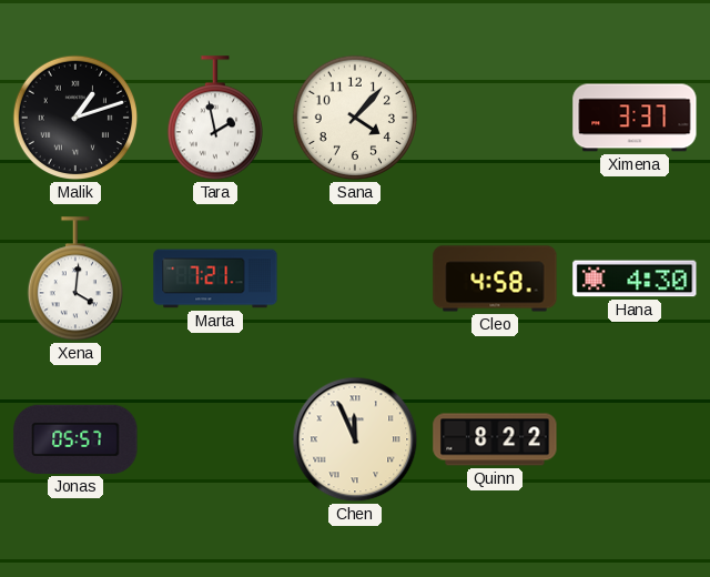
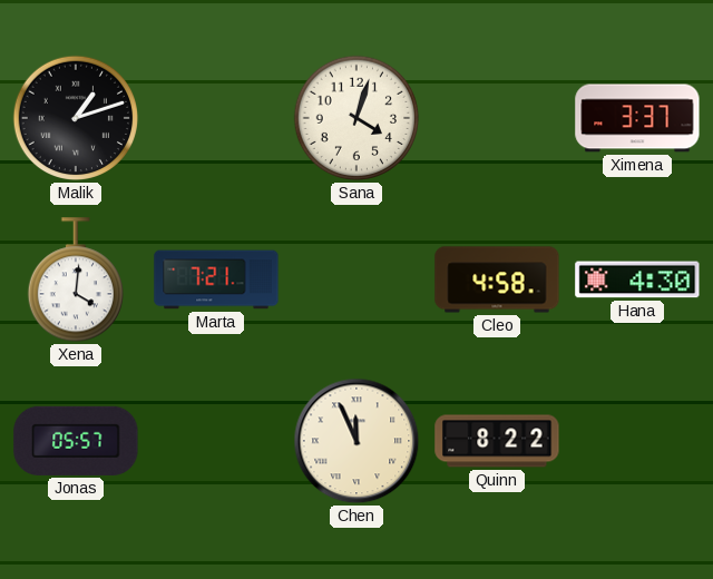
Tara: 1:58 -> none
Sana: 4:07 -> 4:03
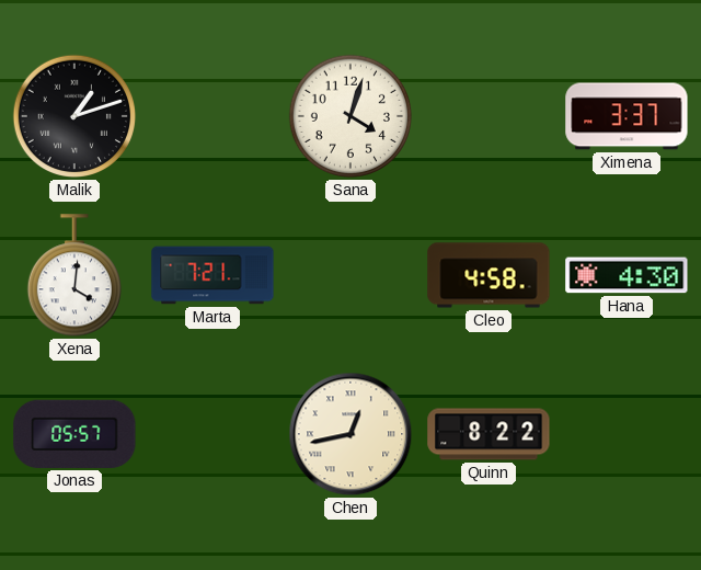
Chen: 11:56 -> 12:43
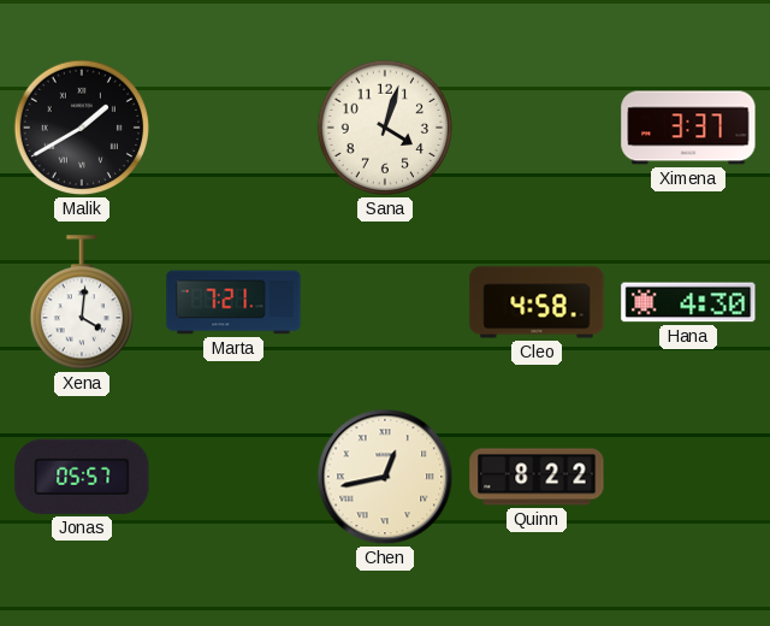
Malik: 1:12 -> 1:40
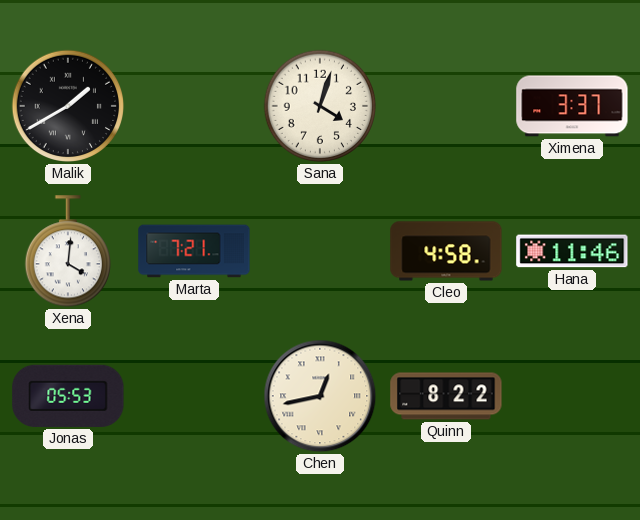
Hana: 4:30 -> 11:46
Jonas: 05:57 -> 05:53
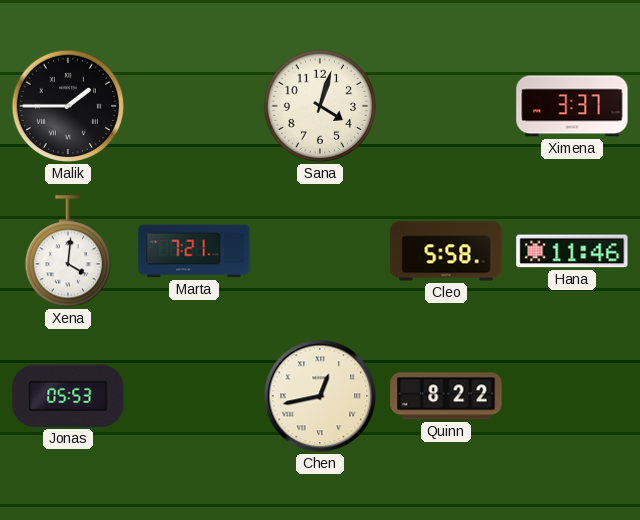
Malik: 1:40 -> 1:45
Cleo: 4:58 -> 5:58
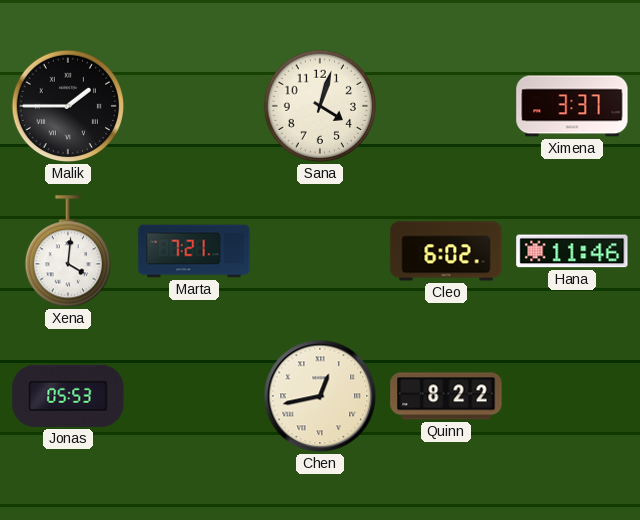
Cleo: 5:58 -> 6:02
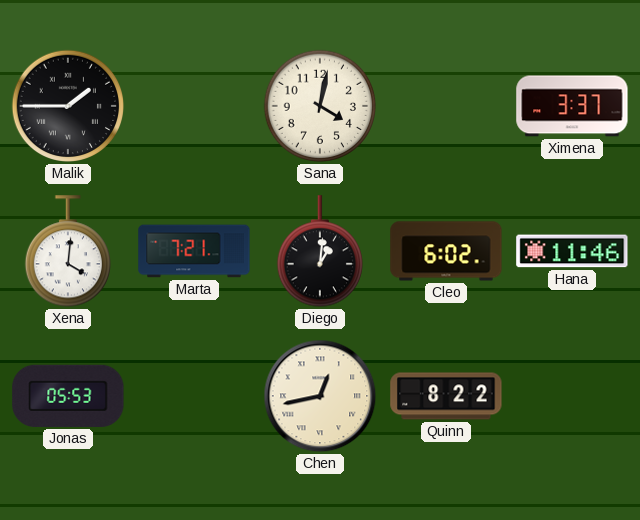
Sana: 4:03 -> 4:02
Diego: none -> 1:01
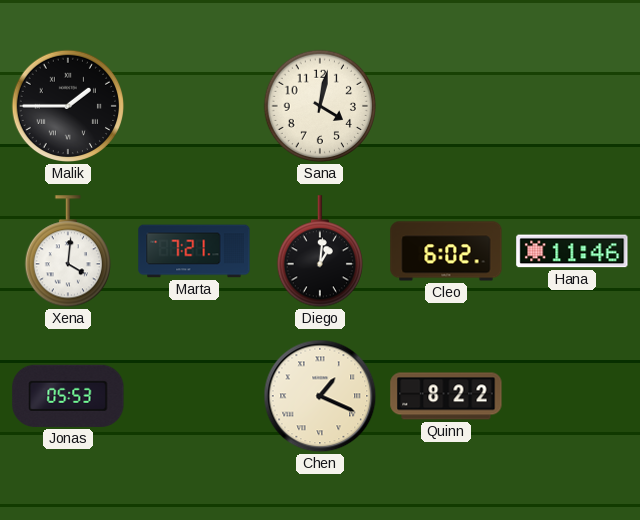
Ximena: 3:37 -> none
Chen: 12:43 -> 1:19
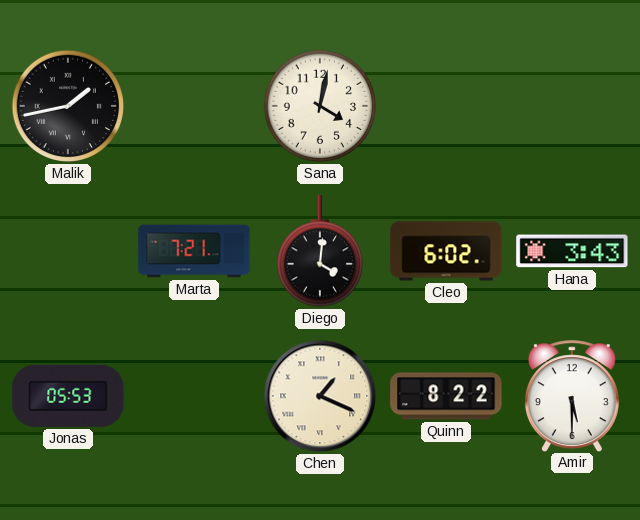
Malik: 1:45 -> 1:43
Xena: 4:01 -> none
Diego: 1:01 -> 4:01
Hana: 11:46 -> 3:43
Amir: none -> 5:30
